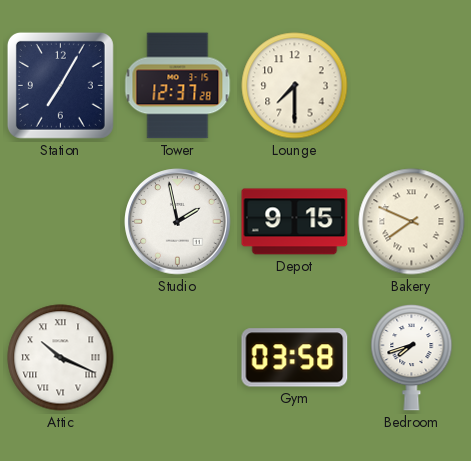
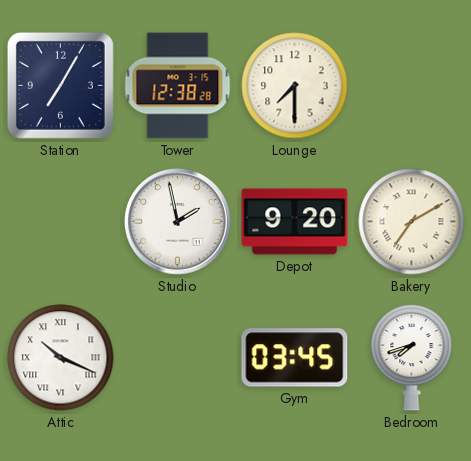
Tower: 12:37 -> 12:38
Depot: 9:15 -> 9:20
Bakery: 7:49 -> 7:10
Gym: 03:58 -> 03:45
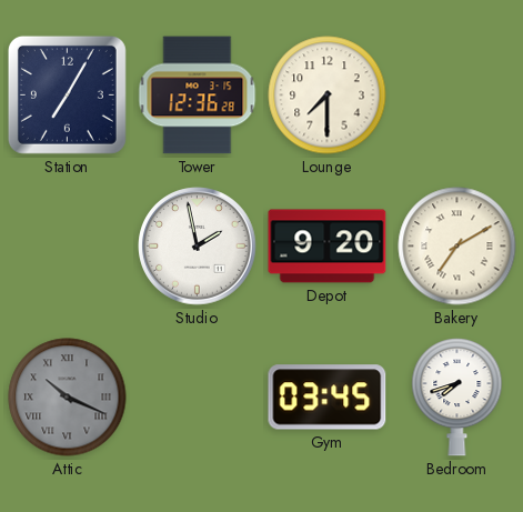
Tower: 12:38 -> 12:36
Attic dial: white -> grey
